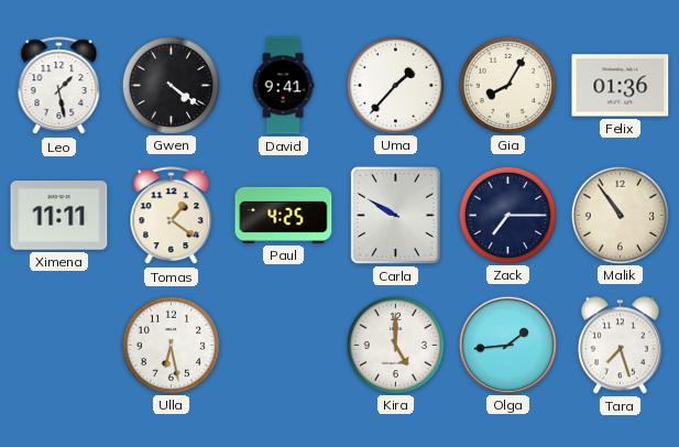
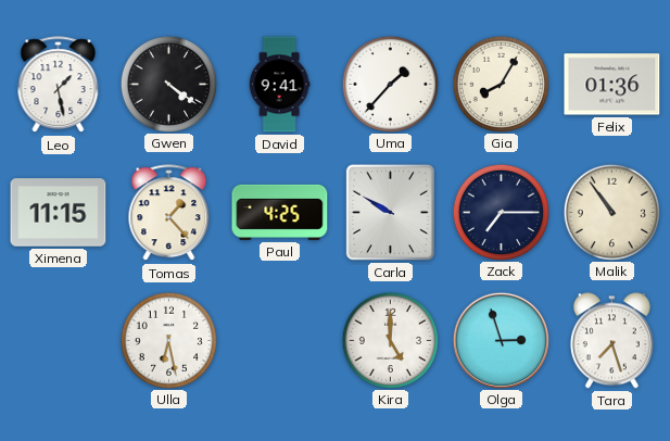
Ximena: 11:11 -> 11:15
Tomas: 1:21 -> 1:23
Olga: 1:44 -> 2:57
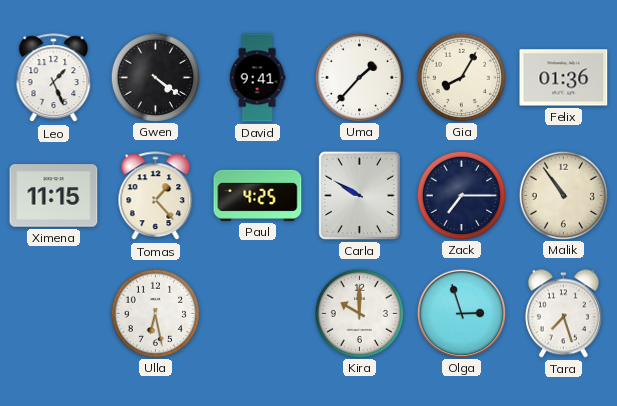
Leo: 1:28 -> 1:26
Kira: 5:00 -> 10:00
